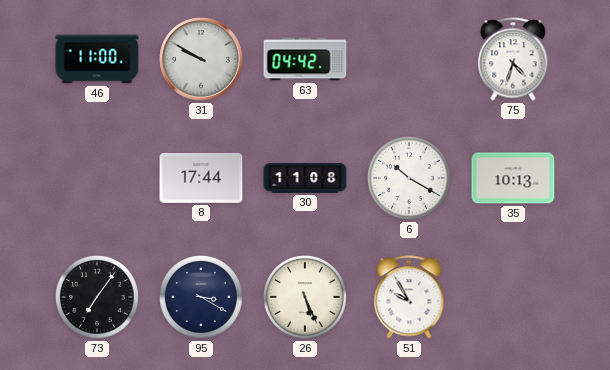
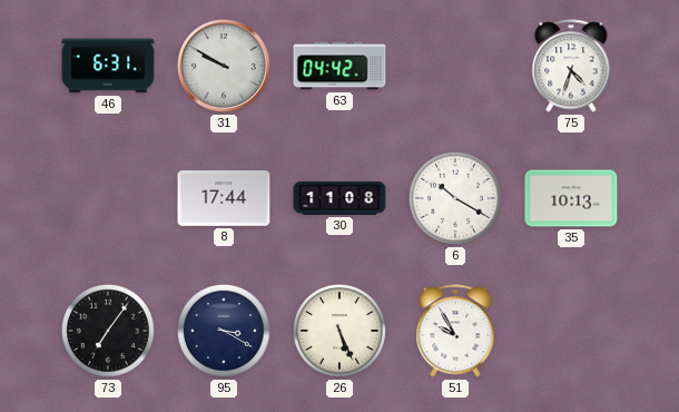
46: 11:00 -> 6:31
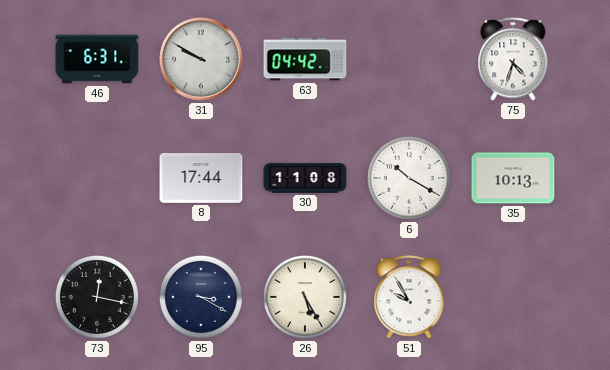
73: 7:06 -> 12:17
26: 5:26 -> 5:25
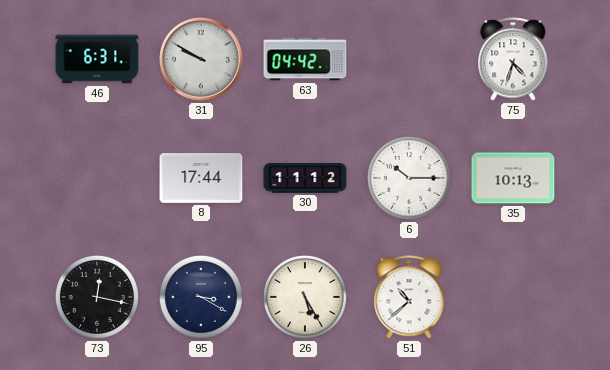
30: 11:08 -> 11:12
6: 10:20 -> 10:15
51: 9:55 -> 10:38
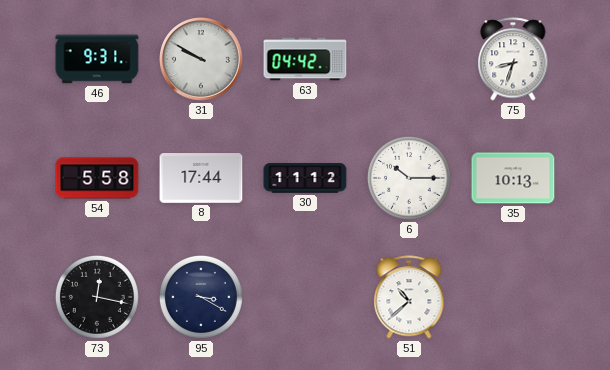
46: 6:31 -> 9:31
75: 4:33 -> 8:33
54: none -> 5:58
26: 5:25 -> none
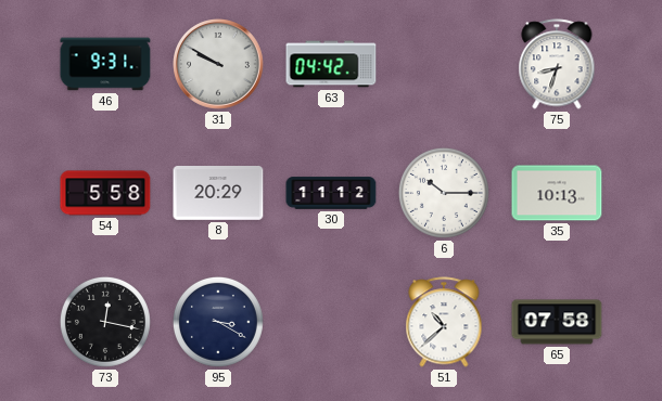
8: 17:44 -> 20:29
65: none -> 07:58
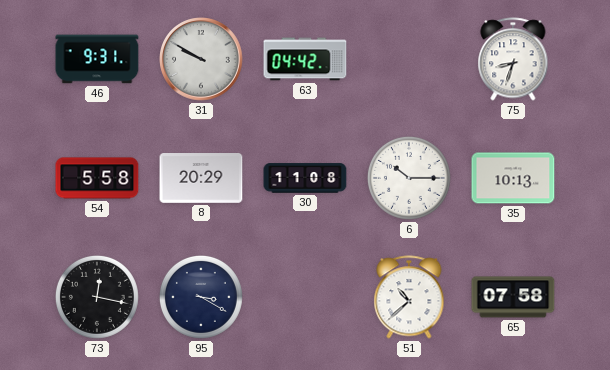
30: 11:12 -> 11:08
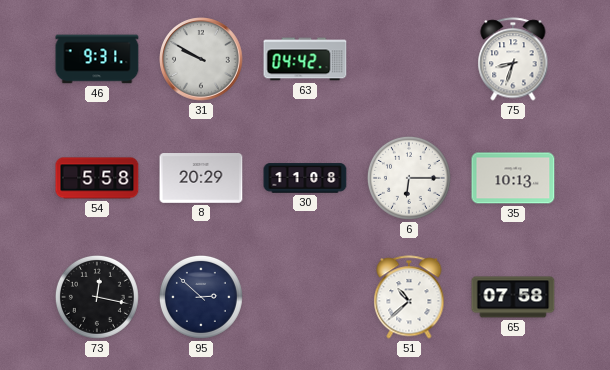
6: 10:15 -> 6:15
95: 3:20 -> 2:52
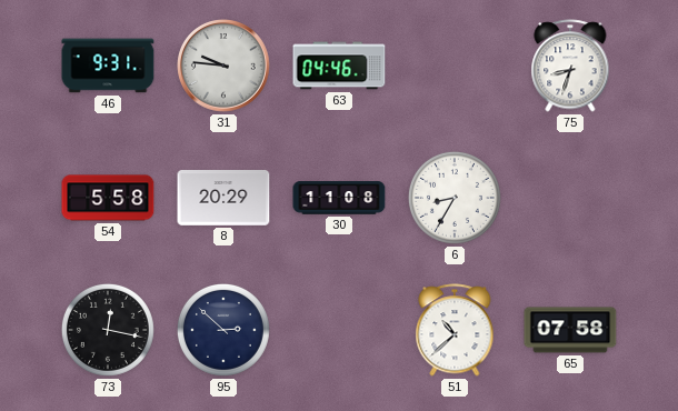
31: 9:50 -> 9:46
63: 04:42 -> 04:46
6: 6:15 -> 8:35
35: 10:13 -> none
